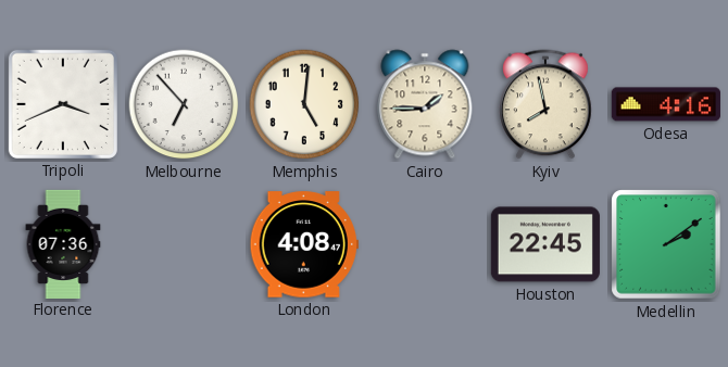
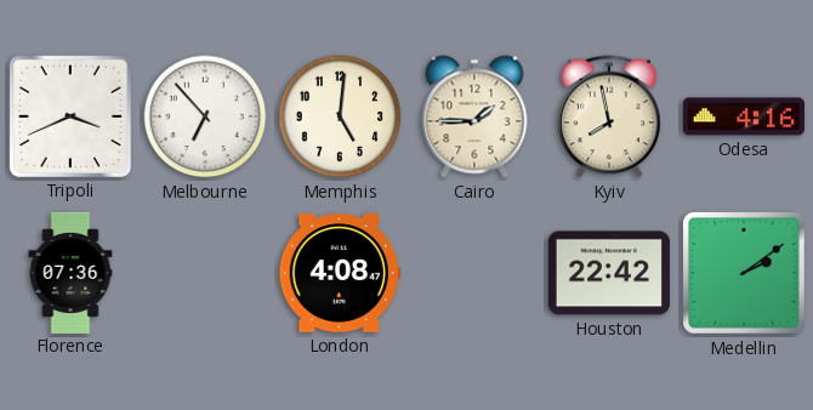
Houston: 22:45 -> 22:42
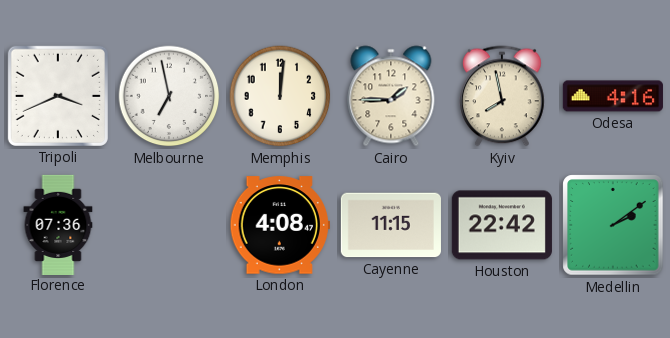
Melbourne: 6:53 -> 6:58
Memphis: 5:01 -> 12:01
Cayenne: none -> 11:15
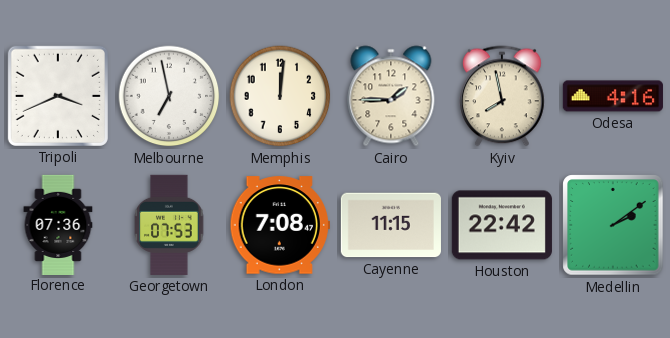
Georgetown: none -> 07:53
London: 4:08 -> 7:08
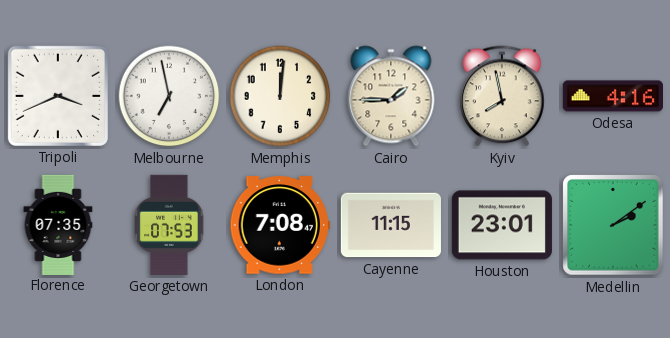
Florence: 07:36 -> 07:35
Houston: 22:42 -> 23:01
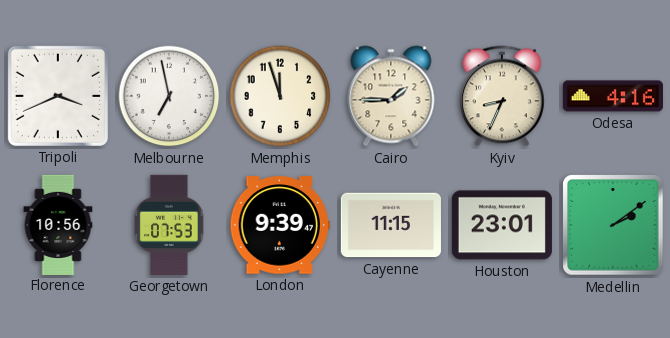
Memphis: 12:01 -> 11:57
Kyiv: 7:58 -> 8:34
Florence: 07:35 -> 10:56
London: 7:08 -> 9:39
